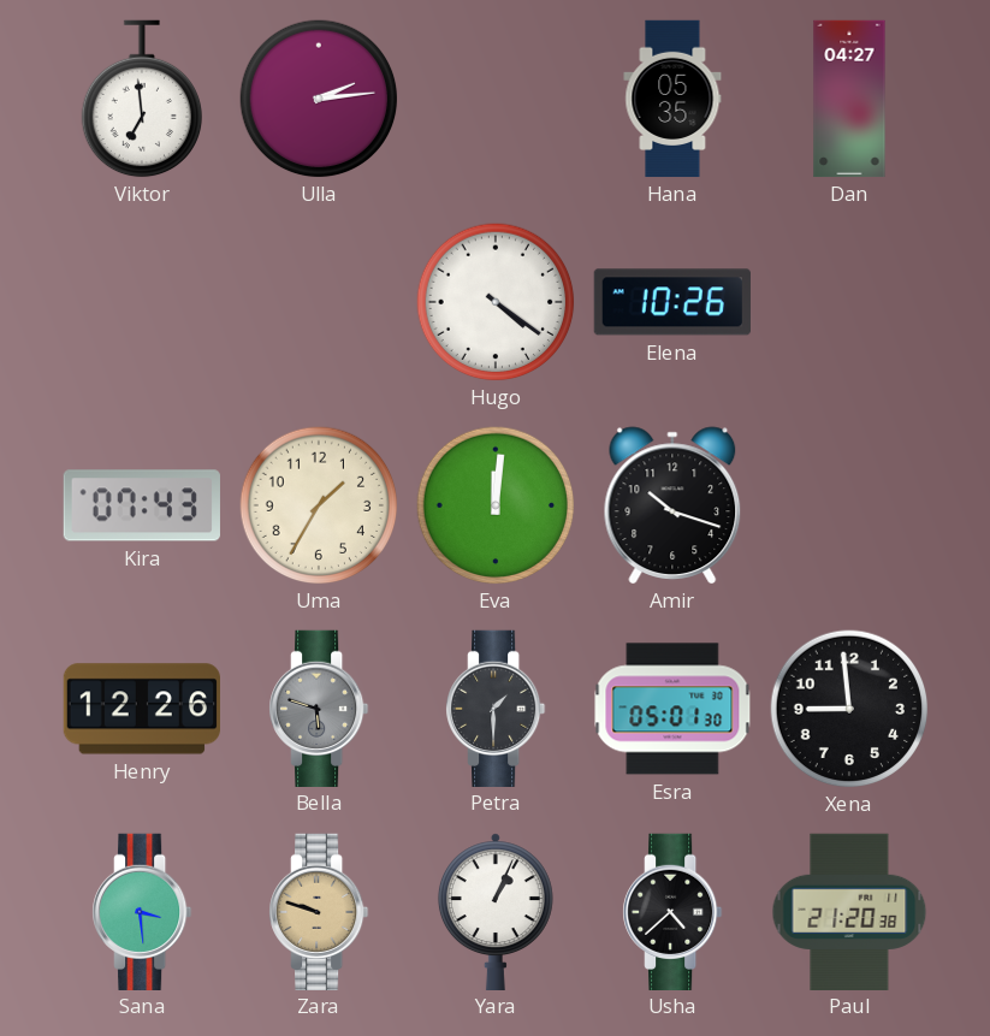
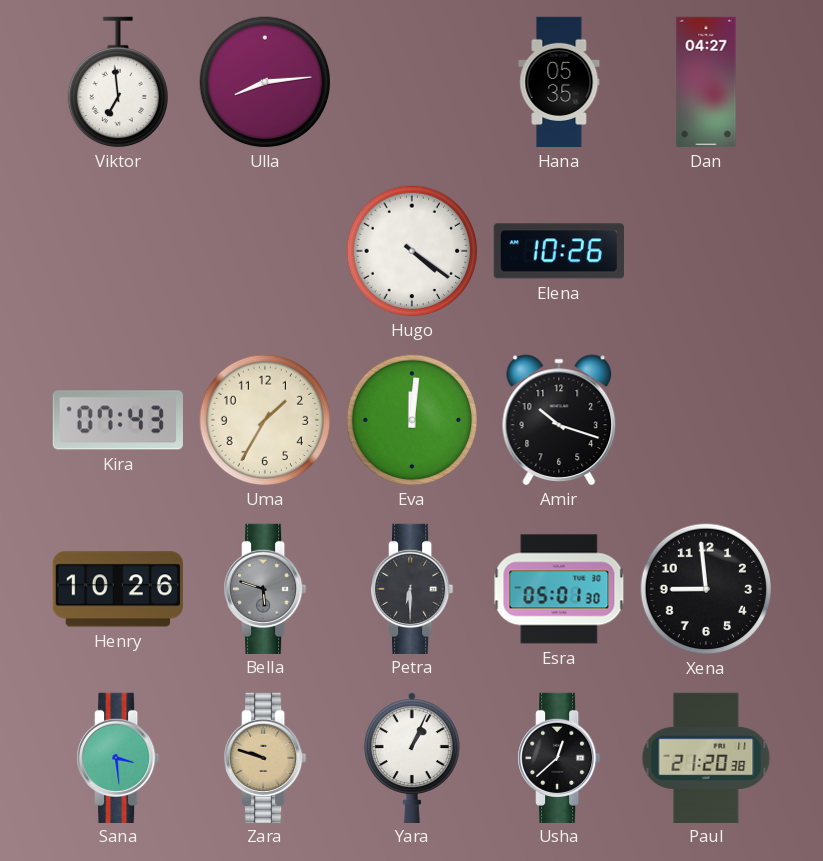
Ulla: 2:14 -> 8:14
Henry: 12:26 -> 10:26
Petra: 1:30 -> 6:30
Usha: 4:38 -> 12:38
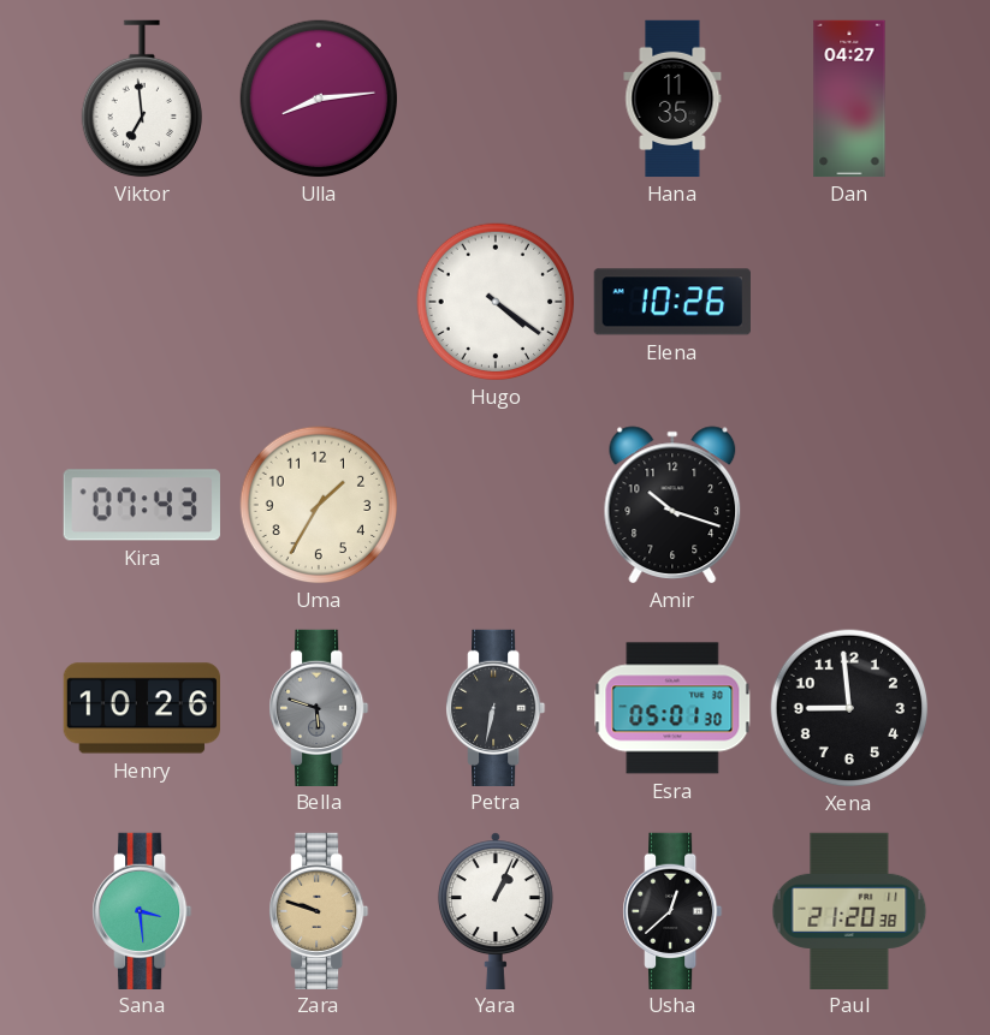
Hana: 05:35 -> 11:35
Eva: 12:01 -> none
Petra: 6:30 -> 6:32
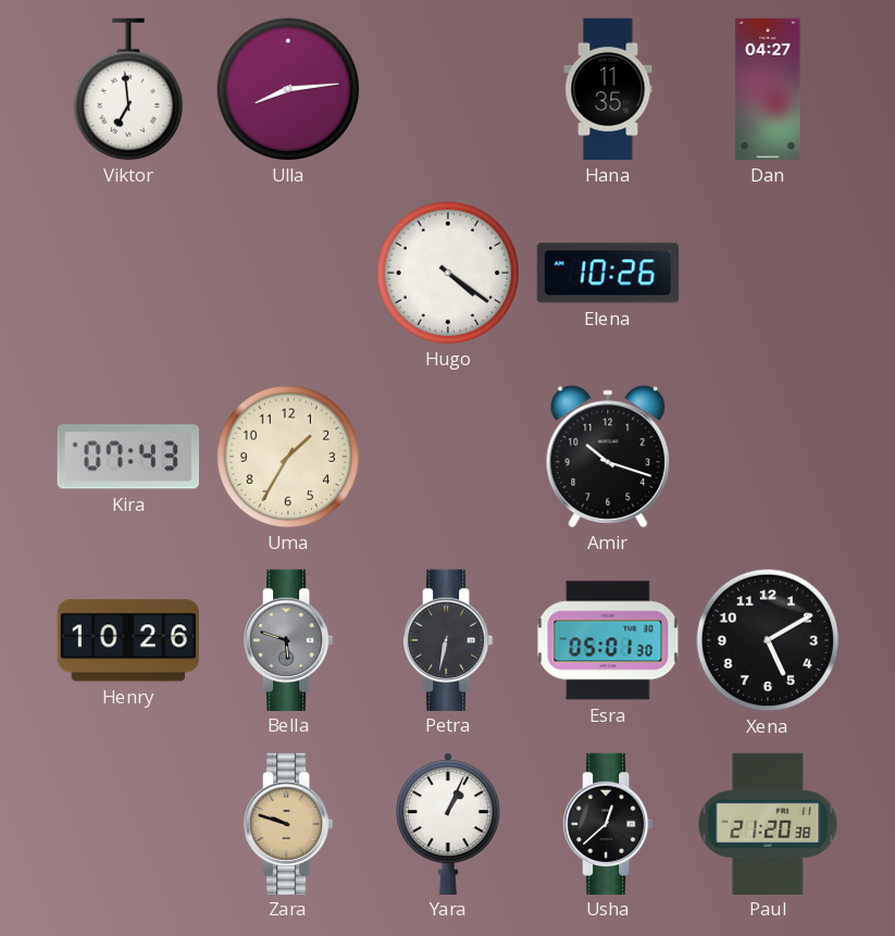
Xena: 8:59 -> 5:10
Sana: 3:29 -> none
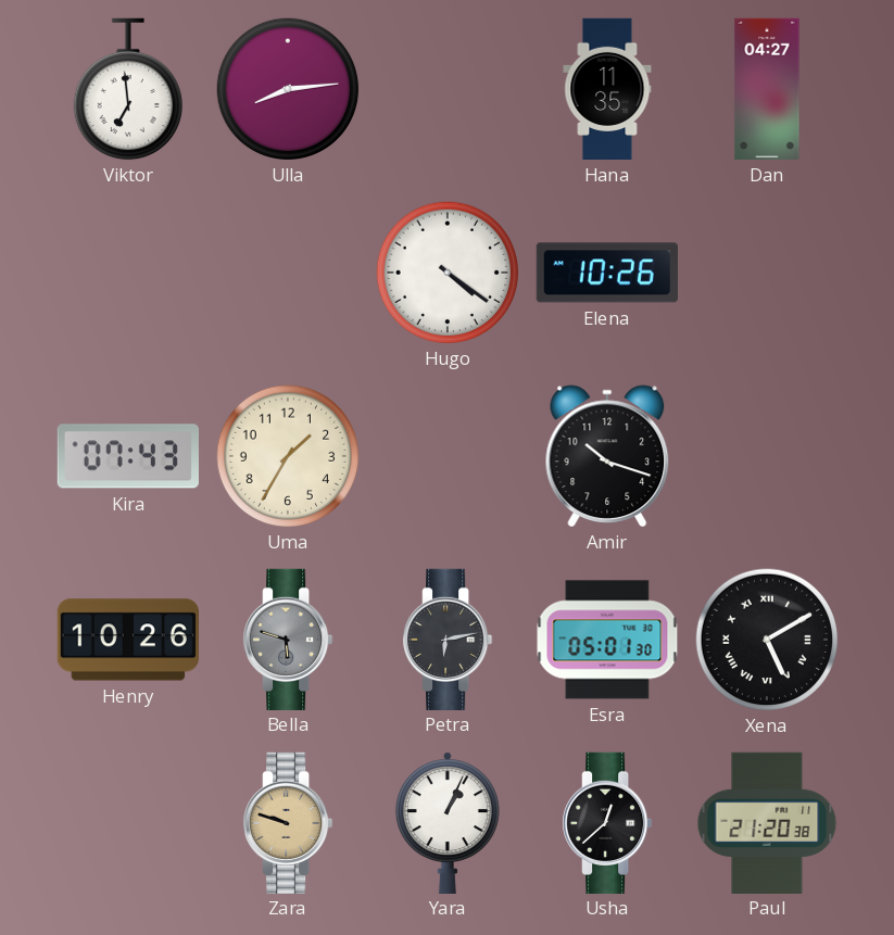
Petra: 6:32 -> 6:13
Xena numerals: Arabic -> Roman
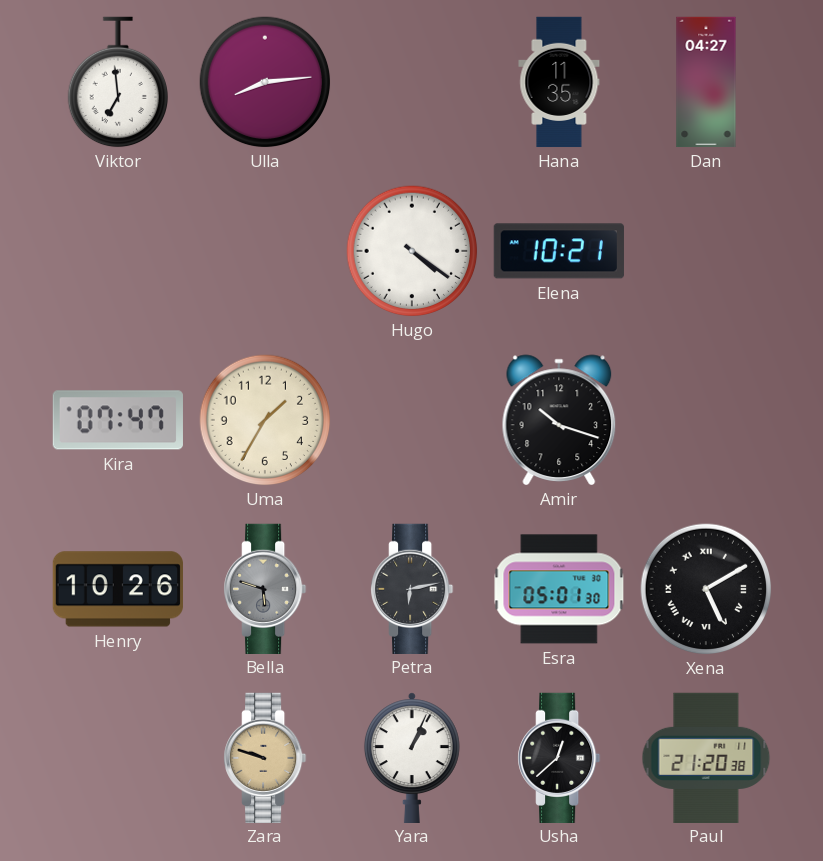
Elena: 10:26 -> 10:21
Kira: 07:43 -> 07:47
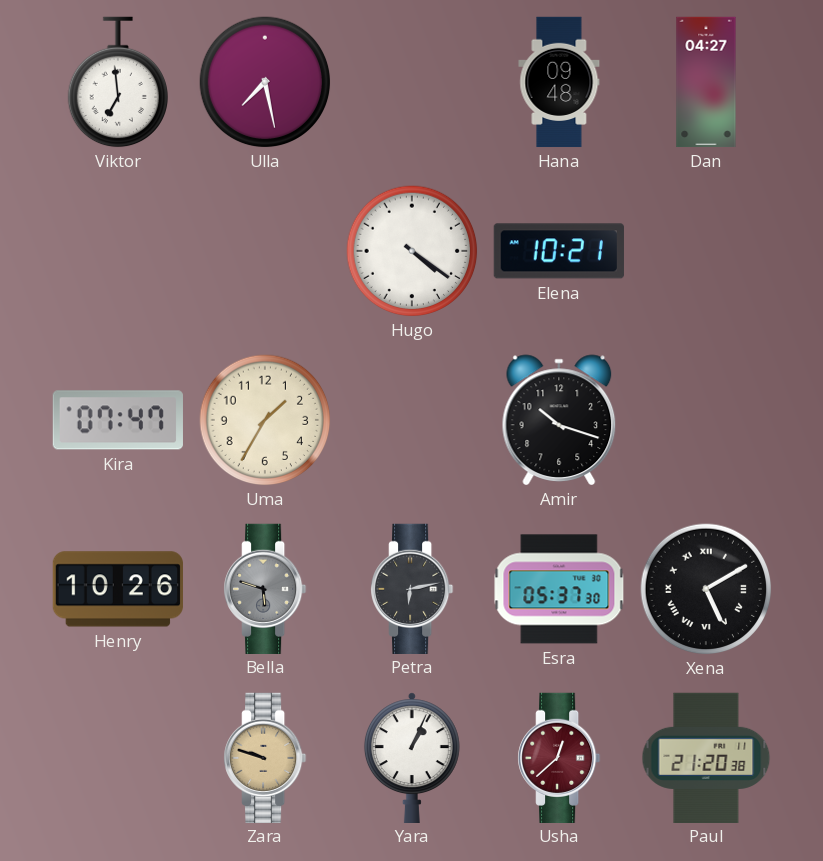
Ulla: 8:14 -> 7:28
Hana: 11:35 -> 09:48
Esra: 05:01 -> 05:37
Usha dial: black -> burgundy
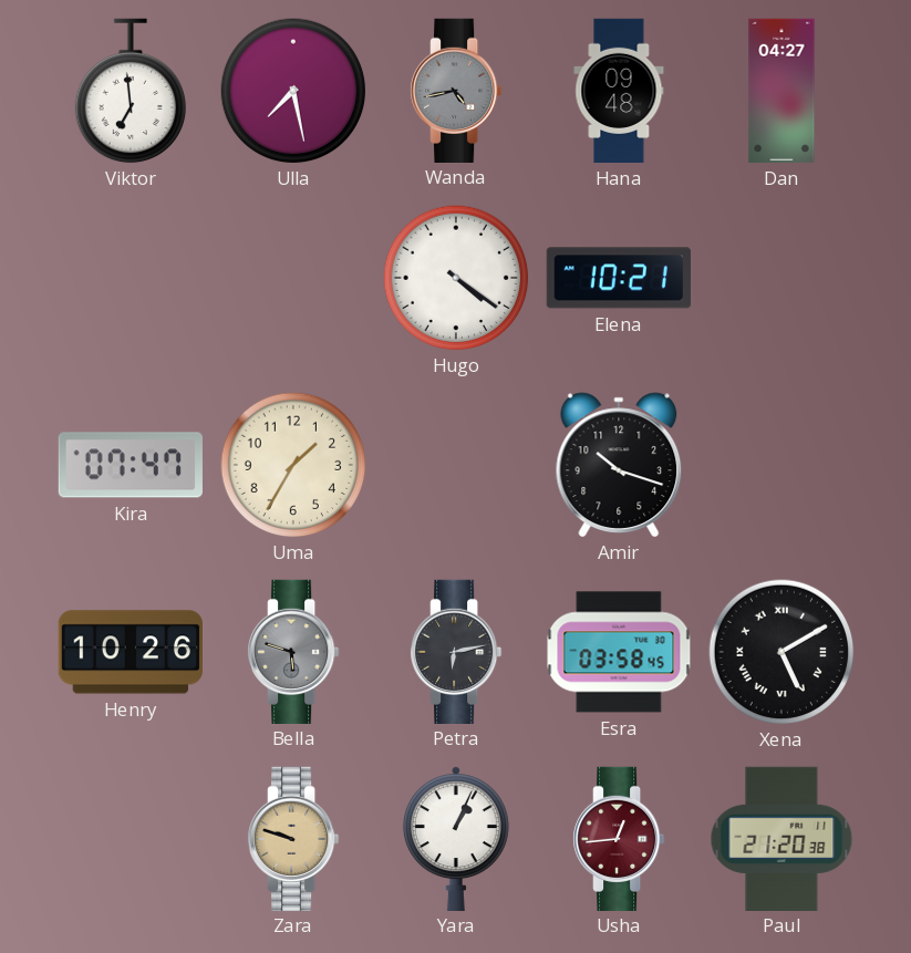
Wanda: none -> 4:43
Esra: 05:37 -> 03:58
Usha: 12:38 -> 12:44
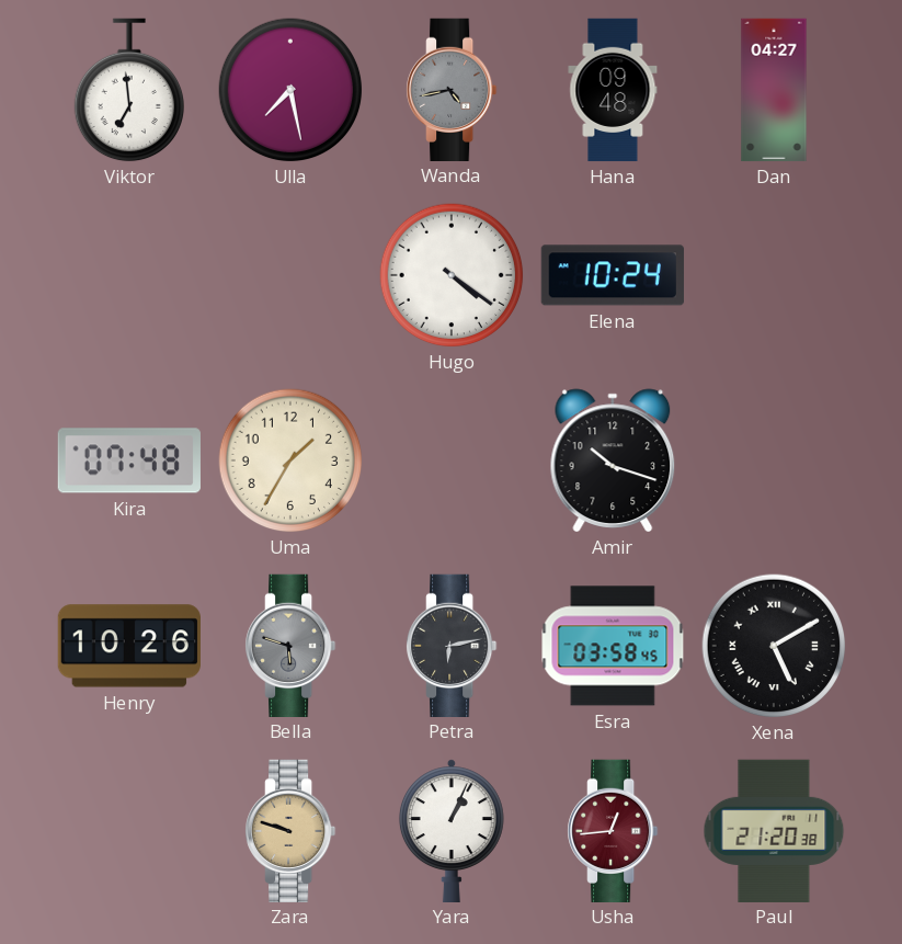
Elena: 10:21 -> 10:24
Kira: 07:47 -> 07:48
